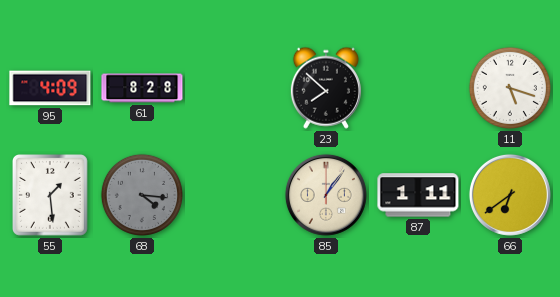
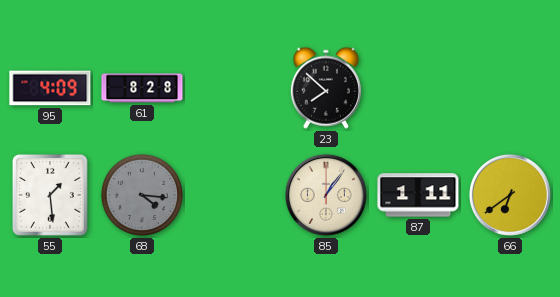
11: 5:18 -> none
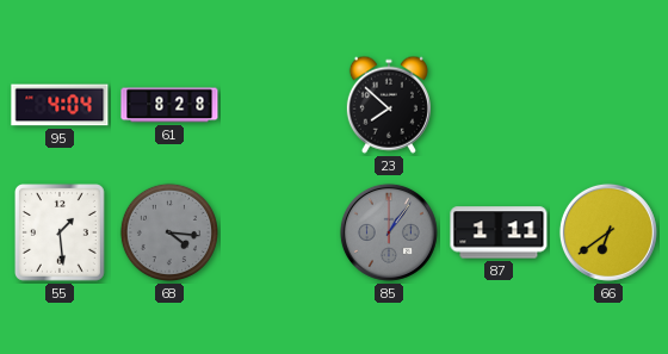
95: 4:09 -> 4:04
85 dial: cream -> grey
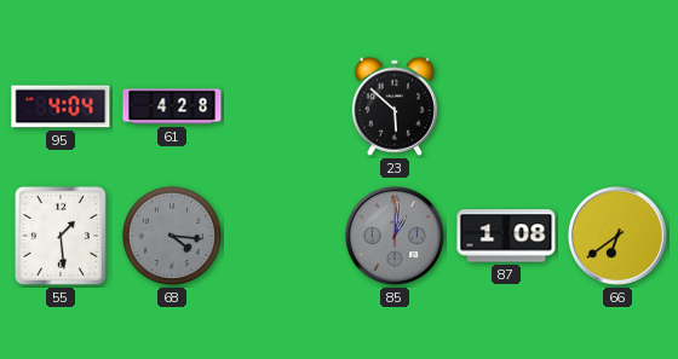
61: 8:28 -> 4:28
23: 7:52 -> 5:52
85: 1:06 -> 1:01
87: 1:11 -> 1:08
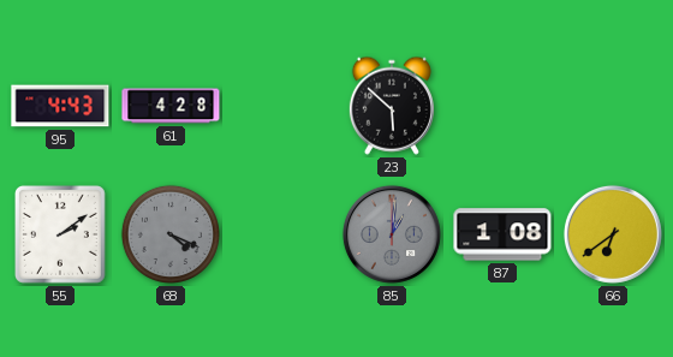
95: 4:04 -> 4:43
55: 1:29 -> 2:09
68: 4:16 -> 4:19
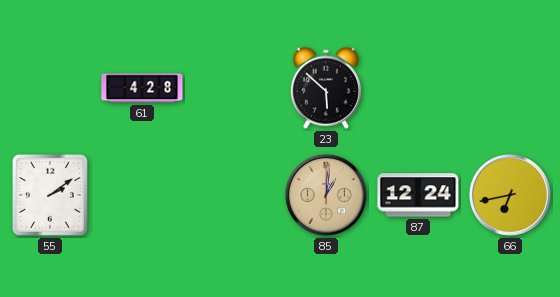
95: 4:43 -> none
68: 4:19 -> none
85 dial: grey -> champagne
87: 1:08 -> 12:24
66: 6:39 -> 6:43
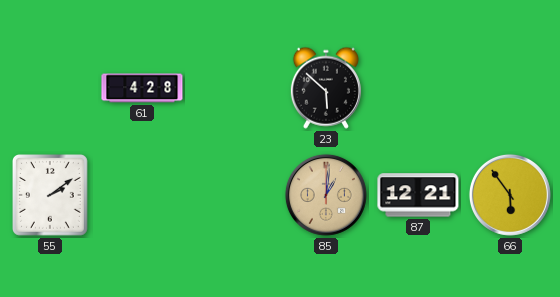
87: 12:24 -> 12:21
66: 6:43 -> 5:54
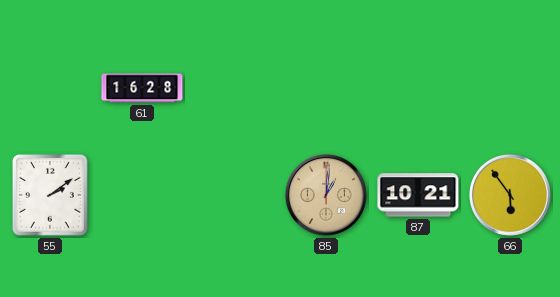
61: 4:28 -> 16:28
23: 5:52 -> none
87: 12:21 -> 10:21
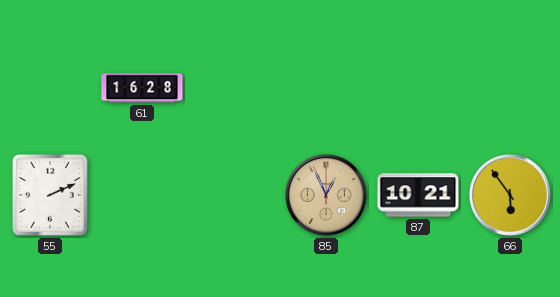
55: 2:09 -> 2:11
85: 1:01 -> 12:56
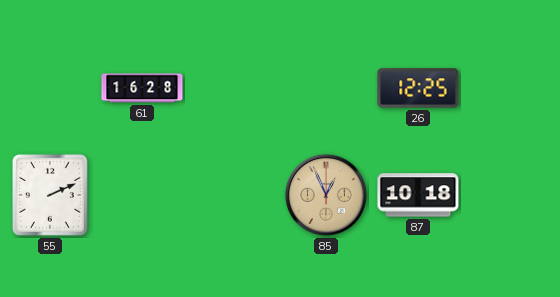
26: none -> 12:25
87: 10:21 -> 10:18
66: 5:54 -> none
